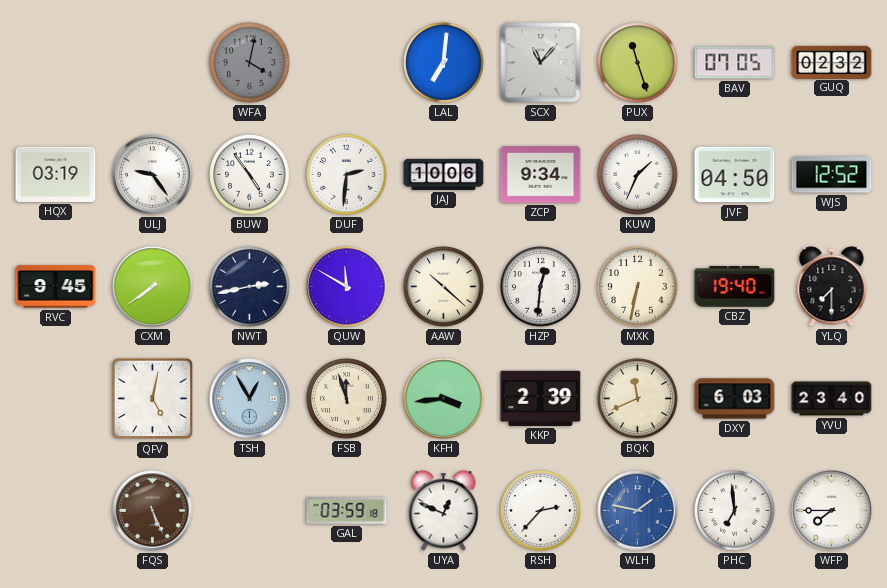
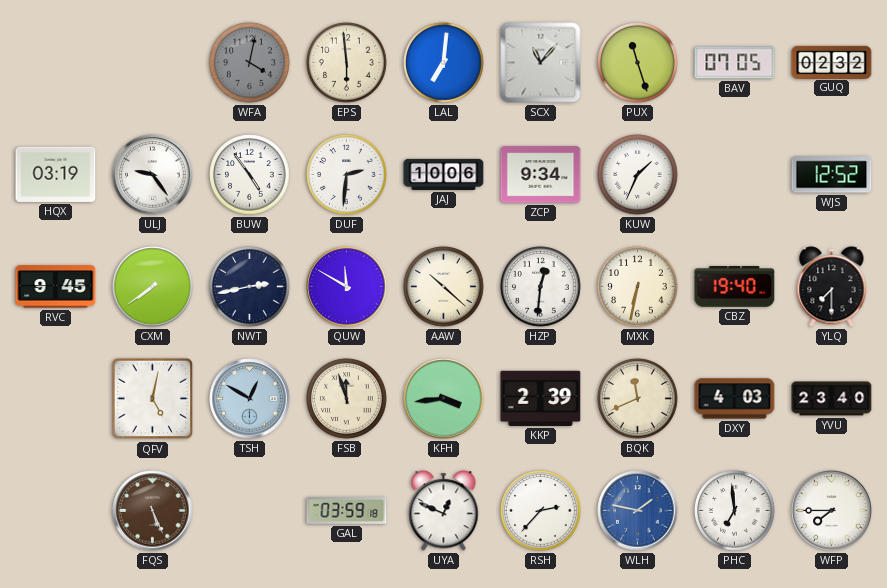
EPS: none -> 5:59
JVF: 04:50 -> none
TSH: 12:55 -> 12:50
DXY: 6:03 -> 4:03
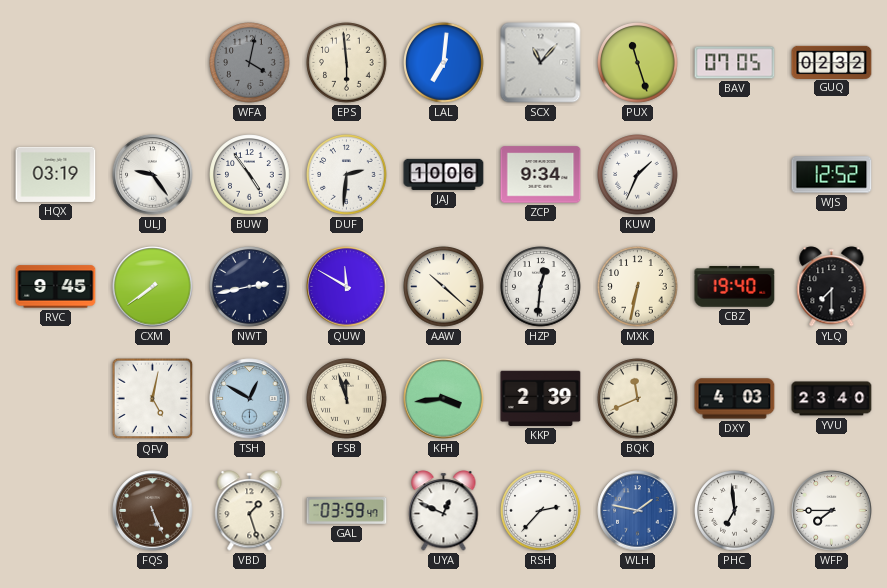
VBD: none -> 1:27
GAL: 03:59:18 -> 03:59:47
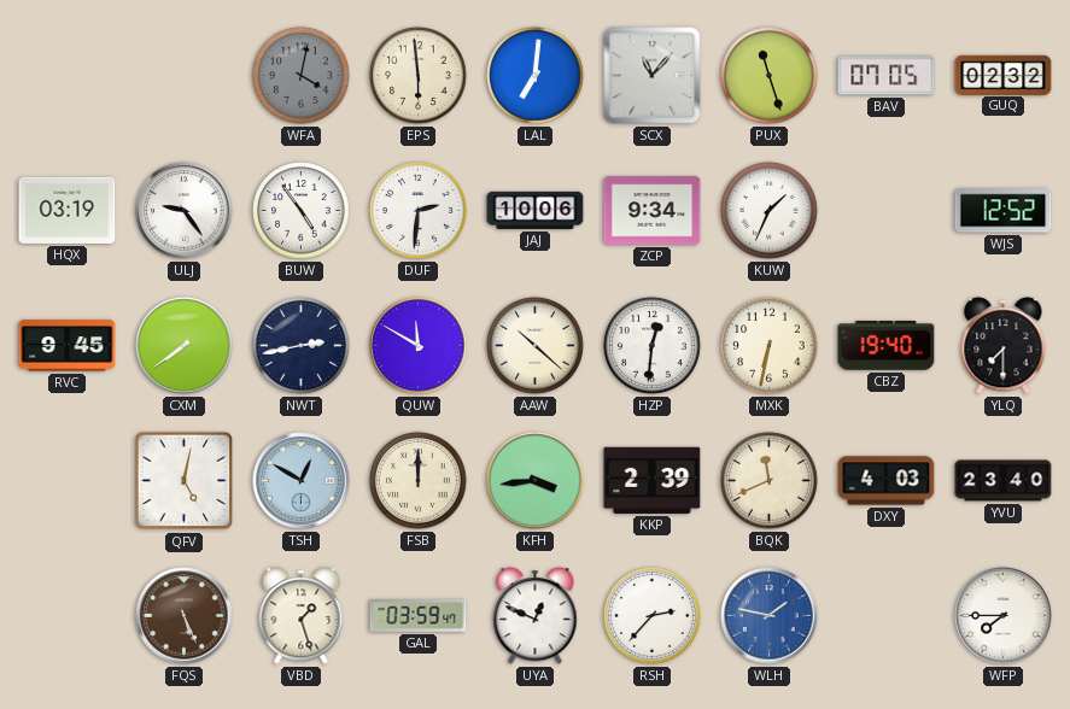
FSB: 11:57 -> 12:00
PHC: 6:59 -> none
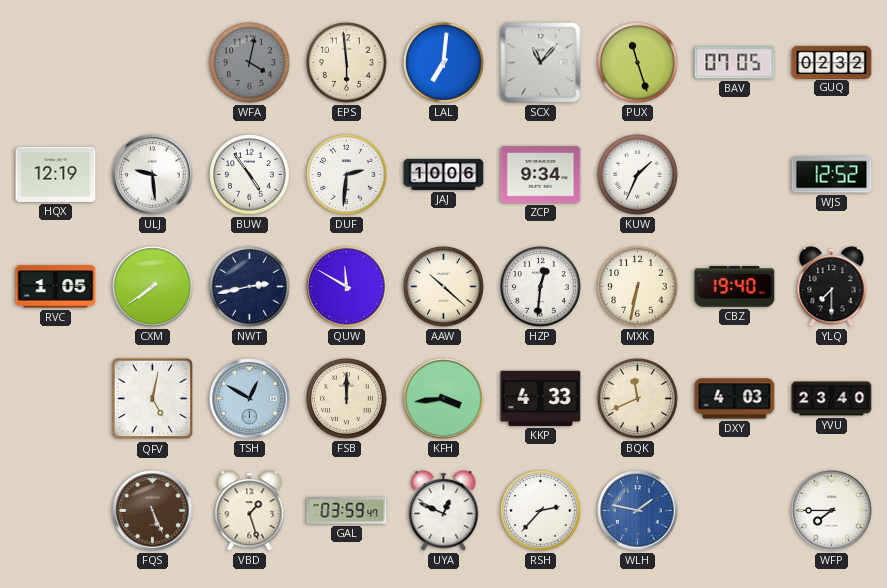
HQX: 03:19 -> 12:19
ULJ: 9:24 -> 9:29
RVC: 9:45 -> 1:05
KKP: 2:39 -> 4:33
